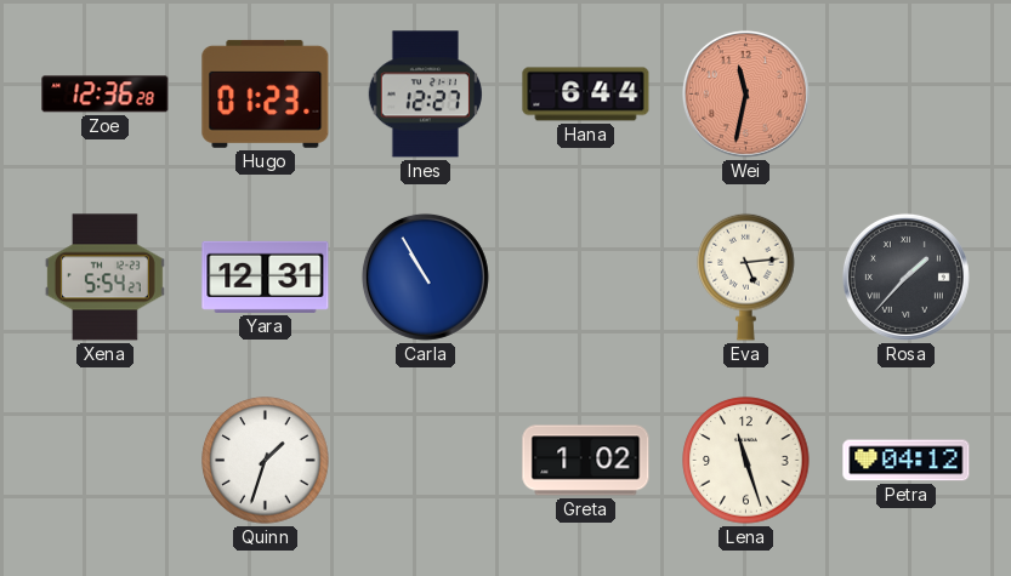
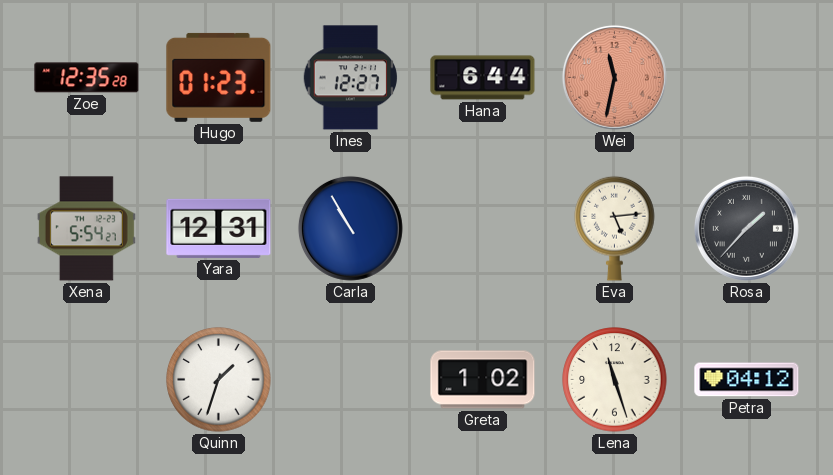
Zoe: 12:36 -> 12:35
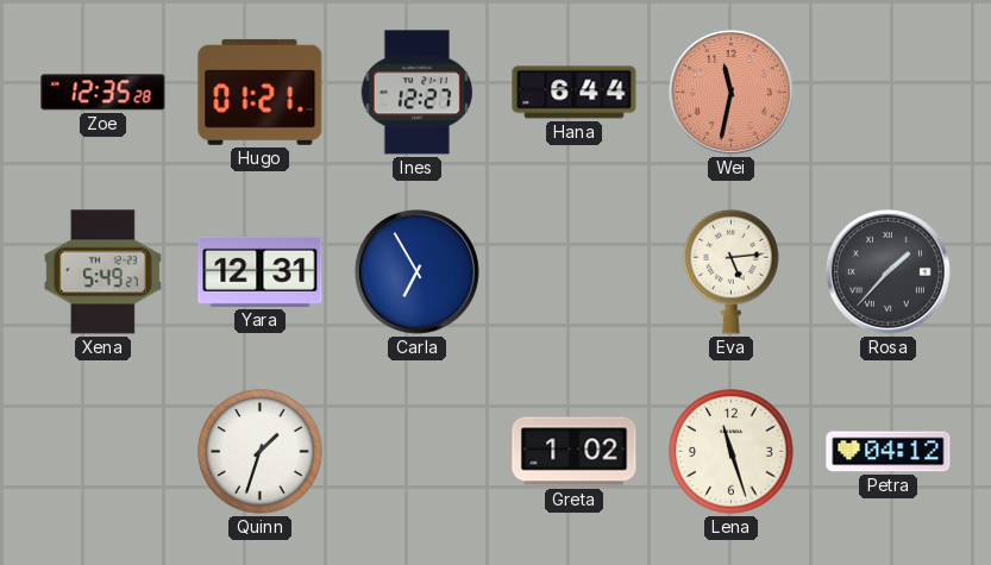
Hugo: 01:23 -> 01:21
Xena: 5:54 -> 5:49
Carla: 10:55 -> 6:55
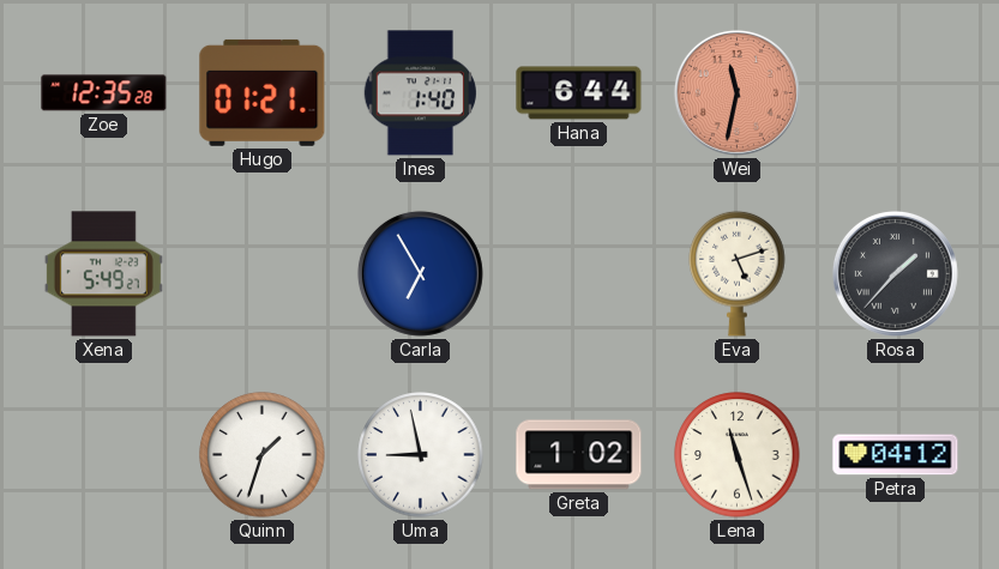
Ines: 12:27 -> 1:40
Yara: 12:31 -> none
Eva: 5:14 -> 5:12
Uma: none -> 8:58
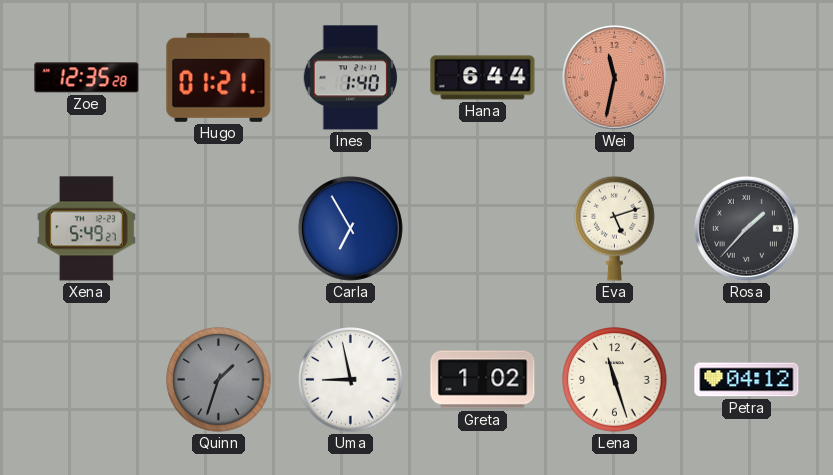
Quinn dial: white -> grey
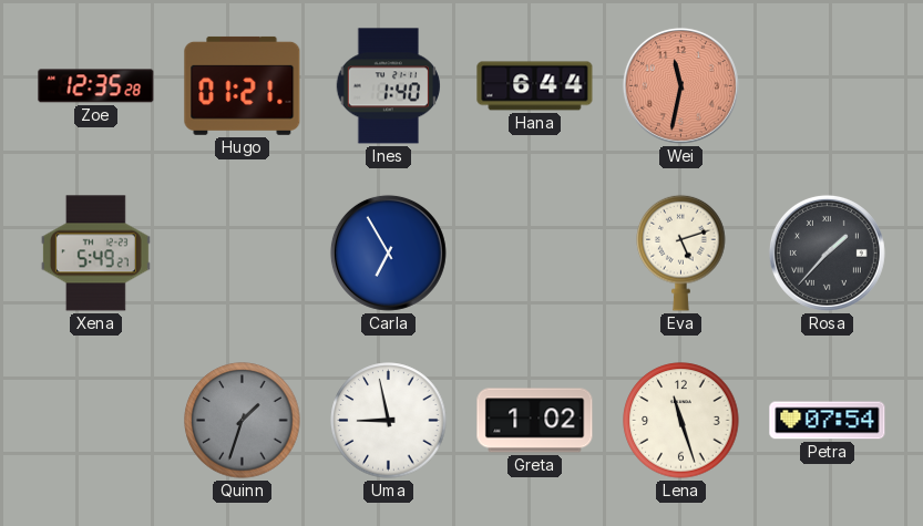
Petra: 04:12 -> 07:54
